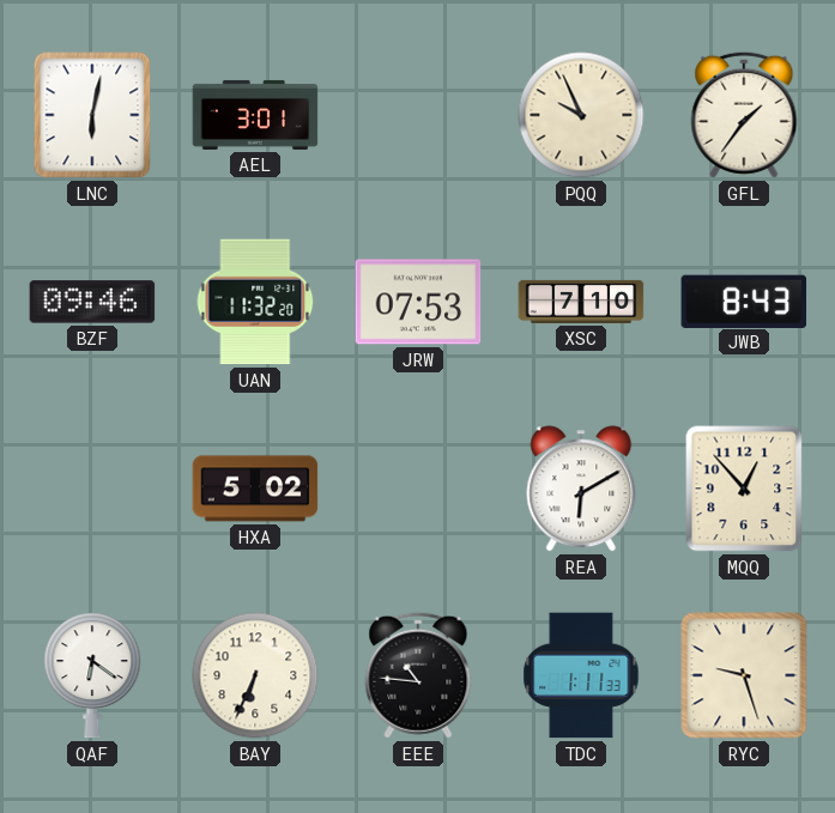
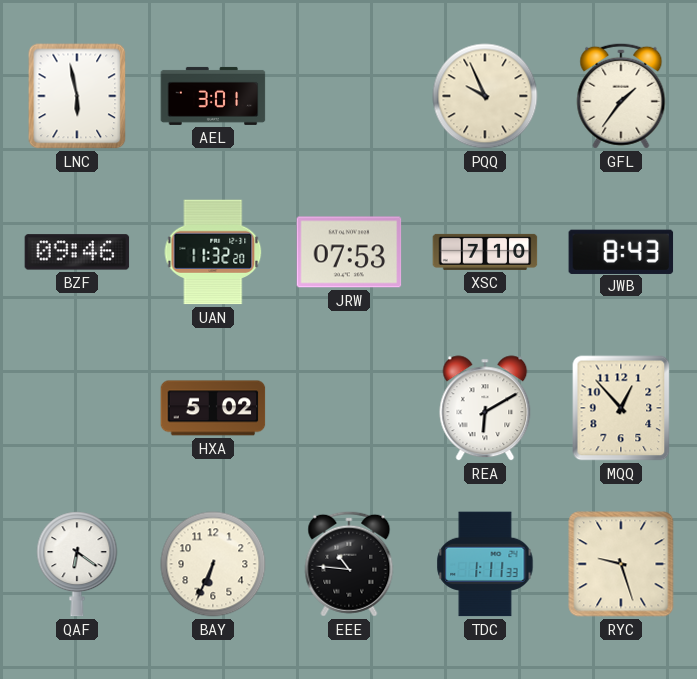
LNC: 6:02 -> 5:58
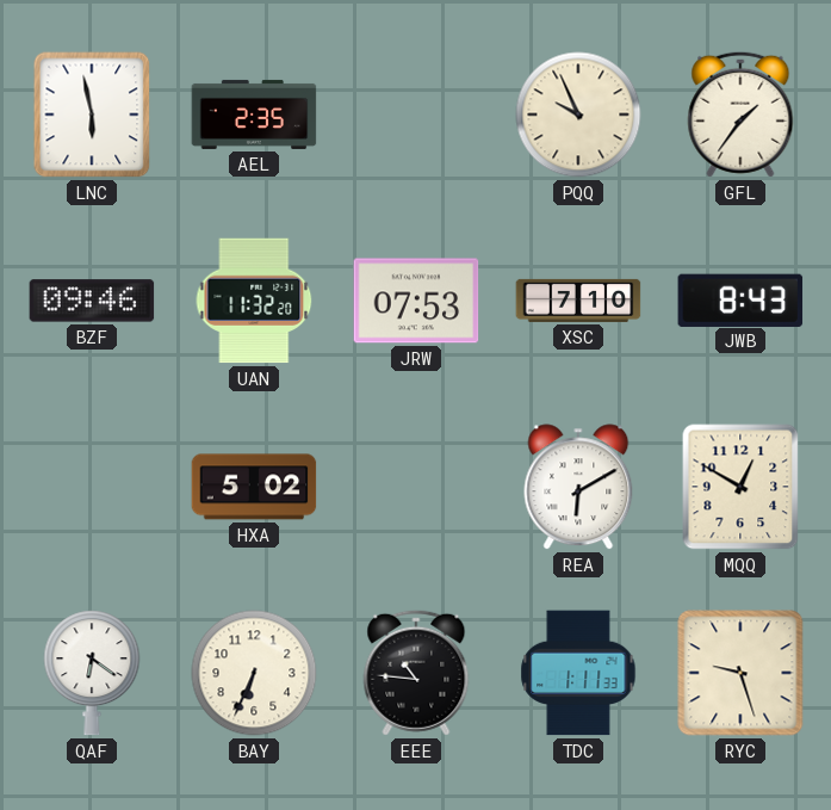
AEL: 3:01 -> 2:35
MQQ: 12:53 -> 12:50
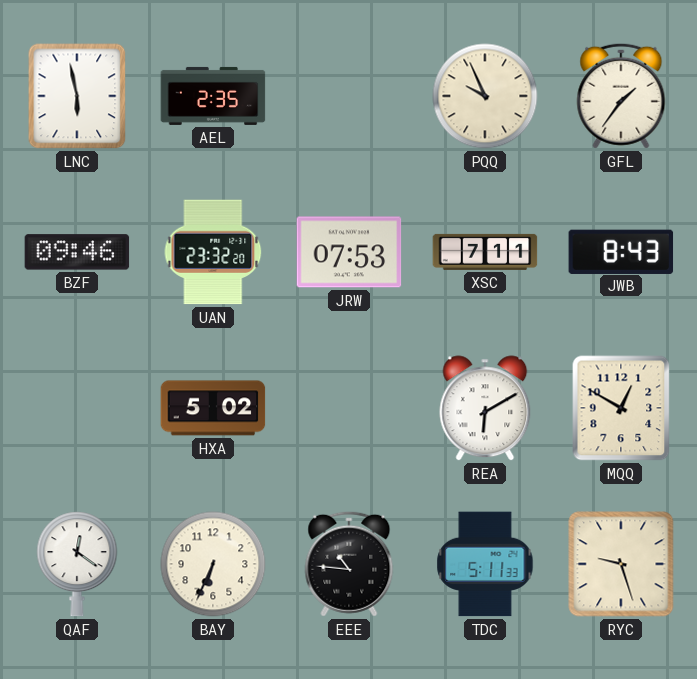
UAN: 11:32 -> 23:32
XSC: 7:10 -> 7:11
QAF: 6:21 -> 12:21
TDC: 1:11 -> 5:11
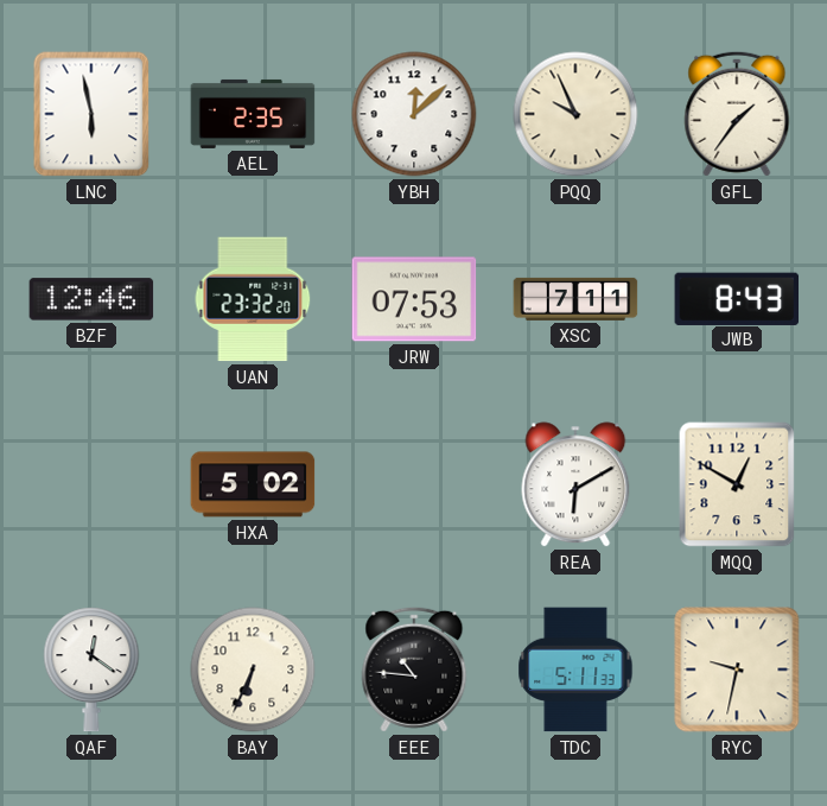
YBH: none -> 12:08
BZF: 09:46 -> 12:46
RYC: 9:27 -> 9:32
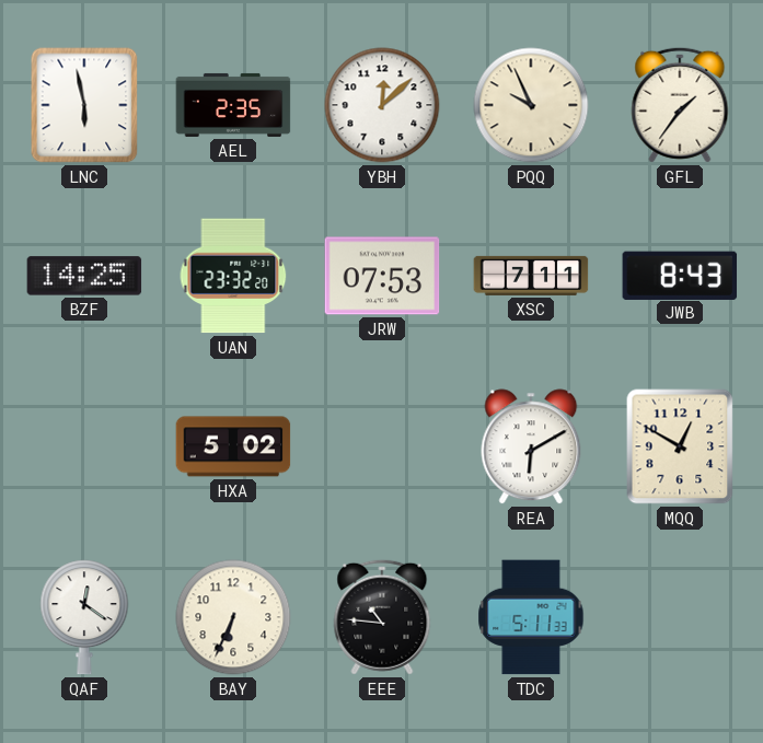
BZF: 12:46 -> 14:25
RYC: 9:32 -> none
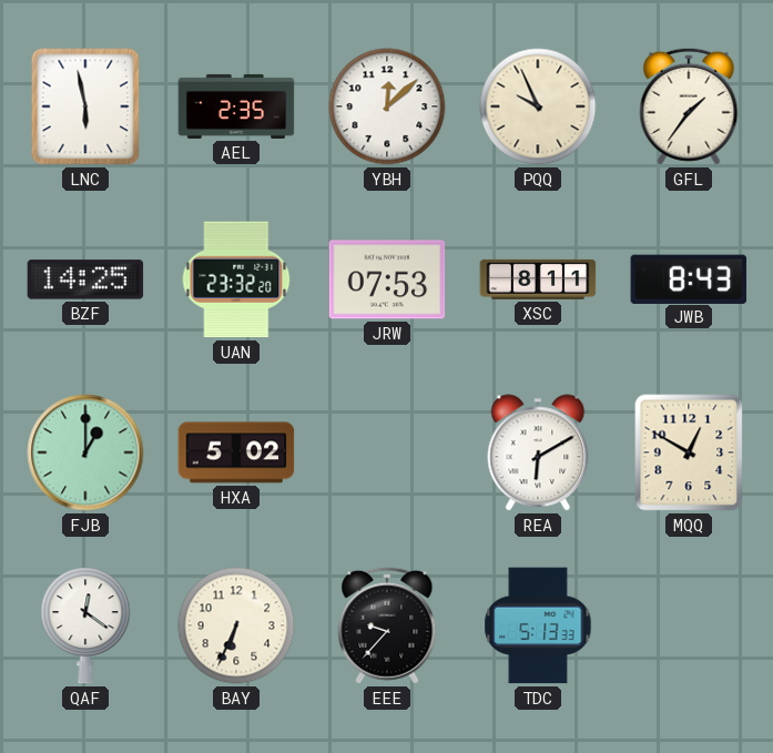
XSC: 7:11 -> 8:11
FJB: none -> 1:00
EEE: 10:46 -> 9:37
TDC: 5:11 -> 5:13
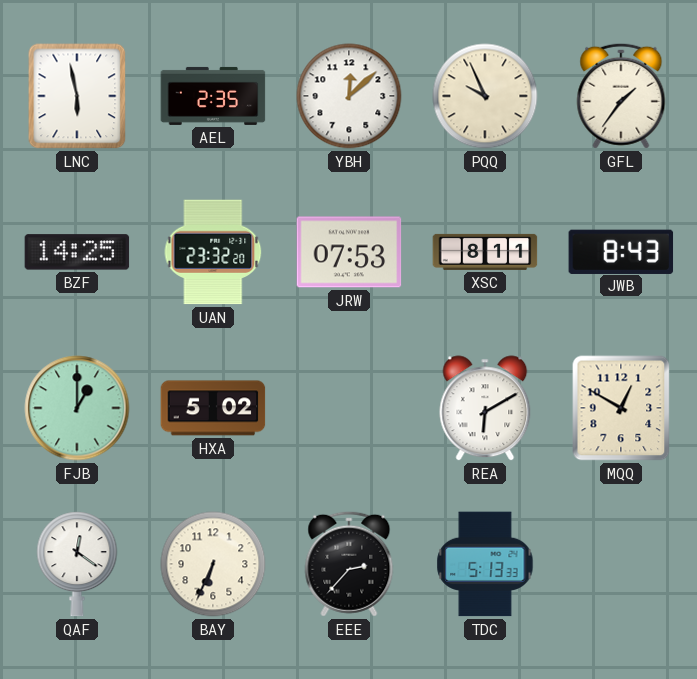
EEE: 9:37 -> 2:37
